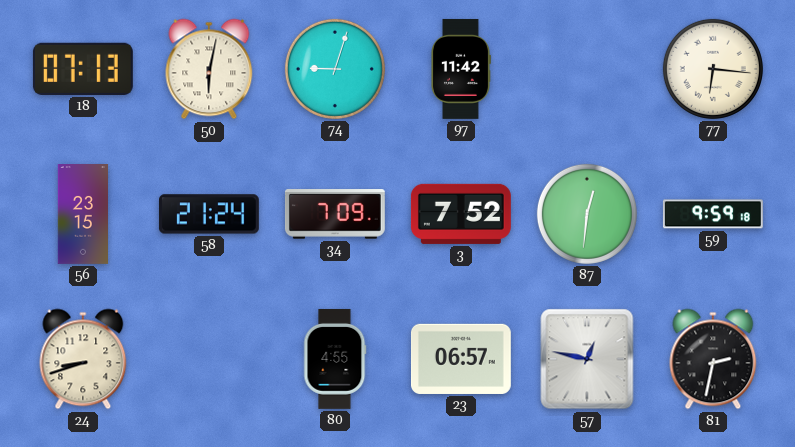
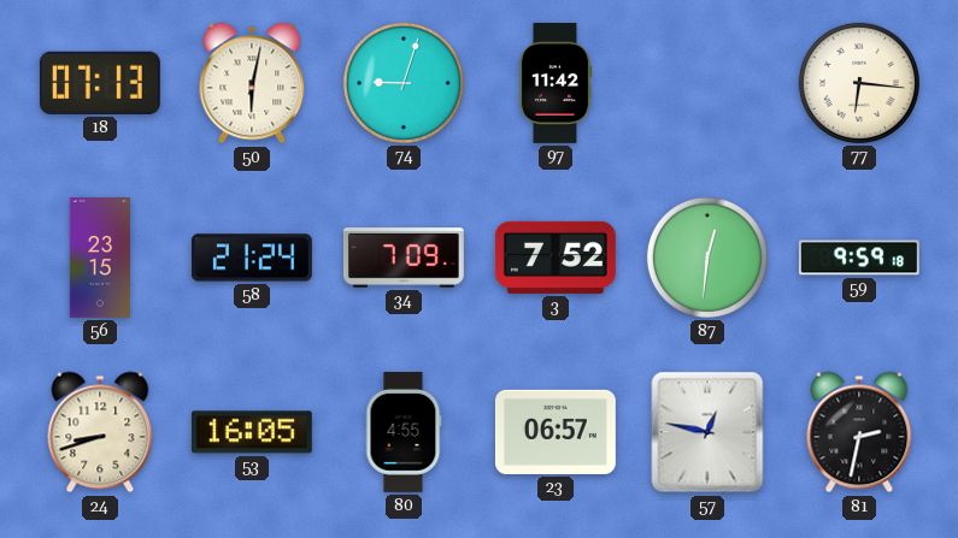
53: none -> 16:05
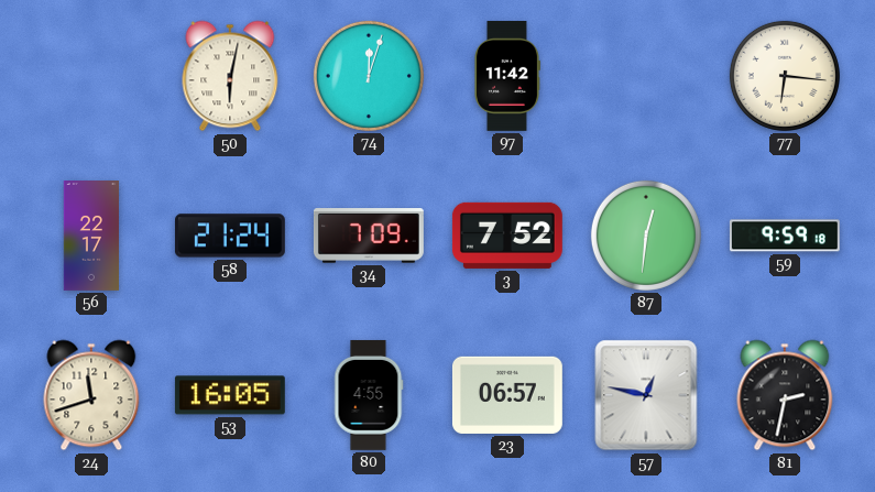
18: 07:13 -> none
74: 9:03 -> 12:03
56: 23:15 -> 22:17
24: 8:42 -> 11:42
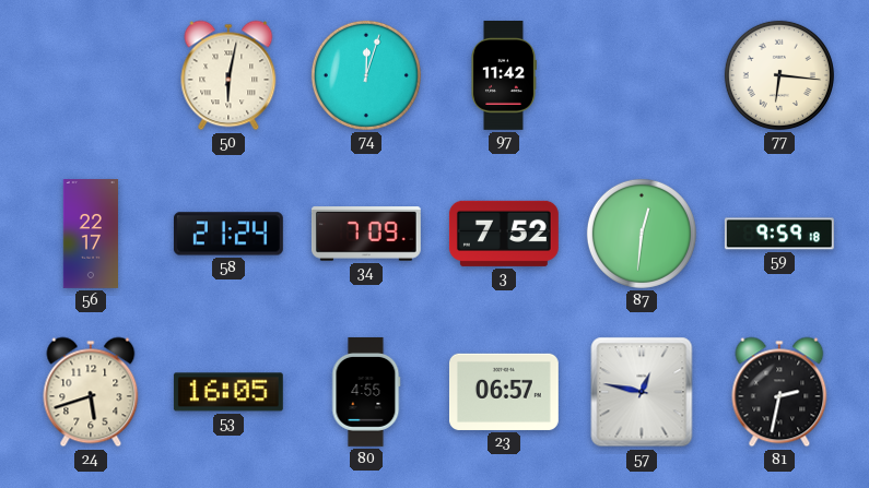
24: 11:42 -> 5:42
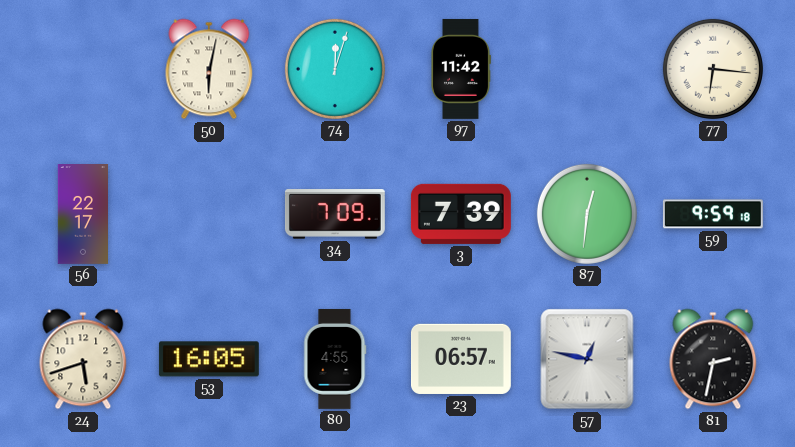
58: 21:24 -> none
3: 7:52 -> 7:39
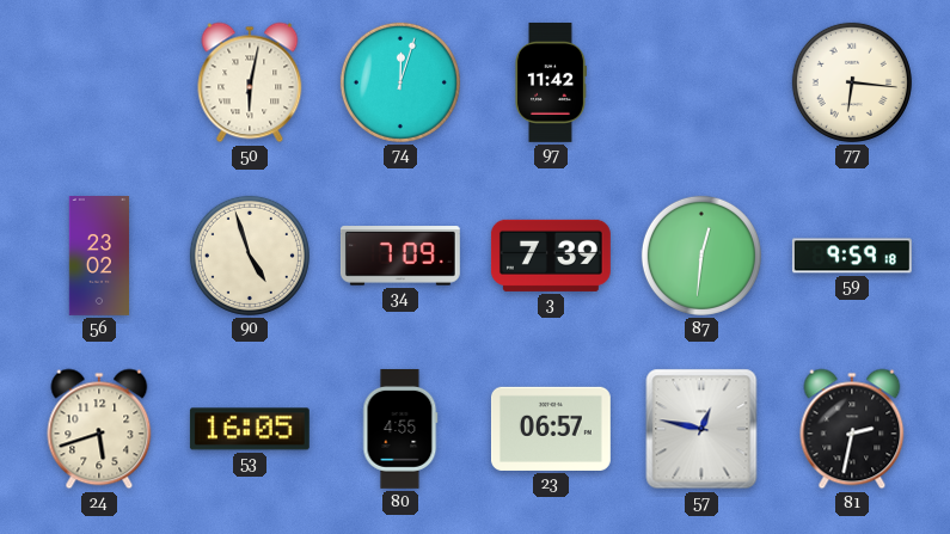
56: 22:17 -> 23:02
90: none -> 4:57
